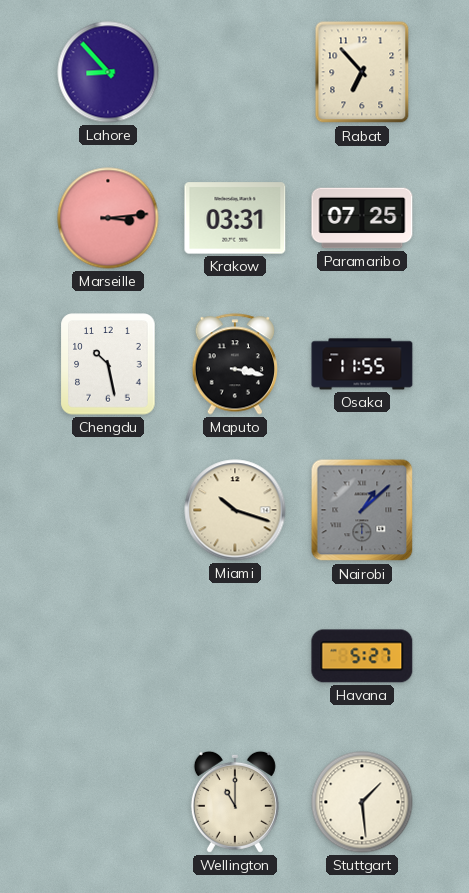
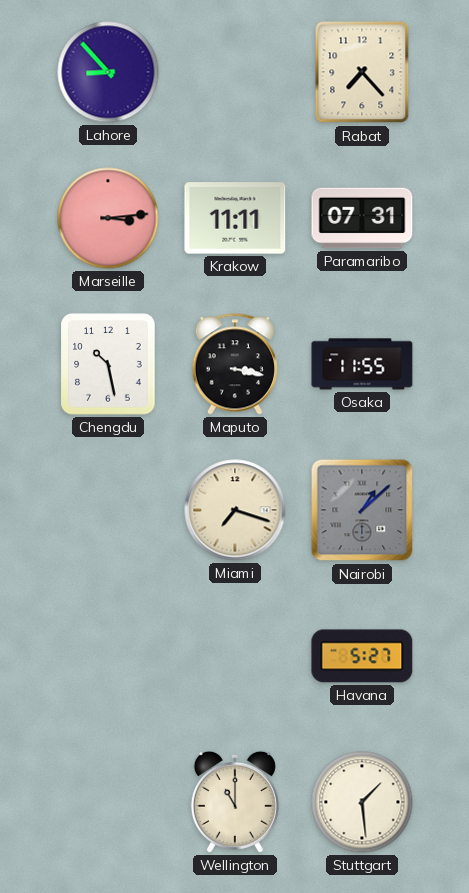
Rabat: 6:53 -> 7:23
Krakow: 03:31 -> 11:11
Paramaribo: 07:25 -> 07:31
Miami: 10:18 -> 7:18
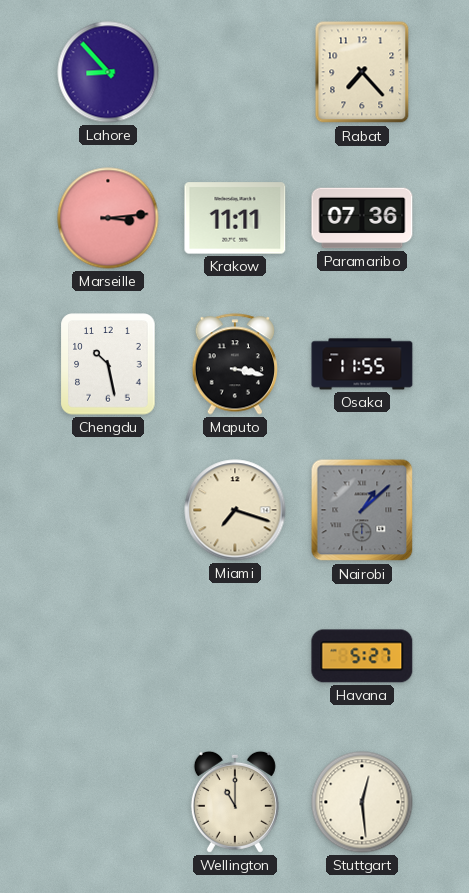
Paramaribo: 07:31 -> 07:36
Stuttgart: 1:29 -> 12:29
